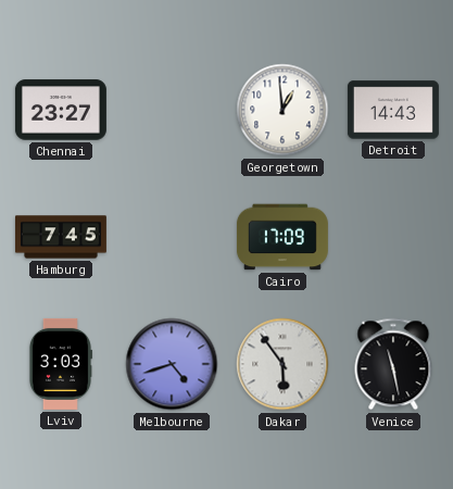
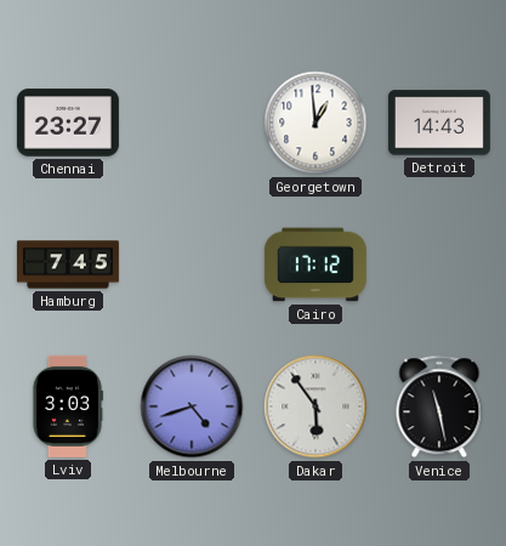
Cairo: 17:09 -> 17:12
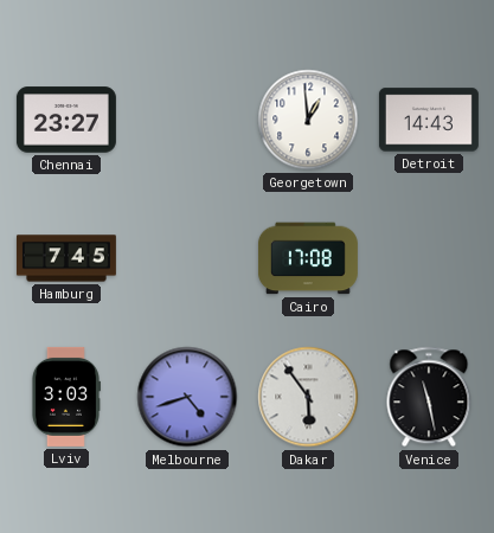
Cairo: 17:12 -> 17:08
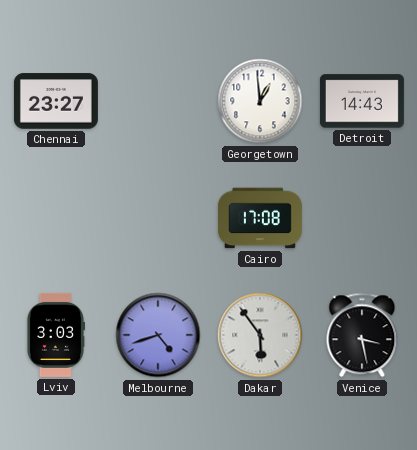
Hamburg: 7:45 -> none
Venice: 11:28 -> 3:28
